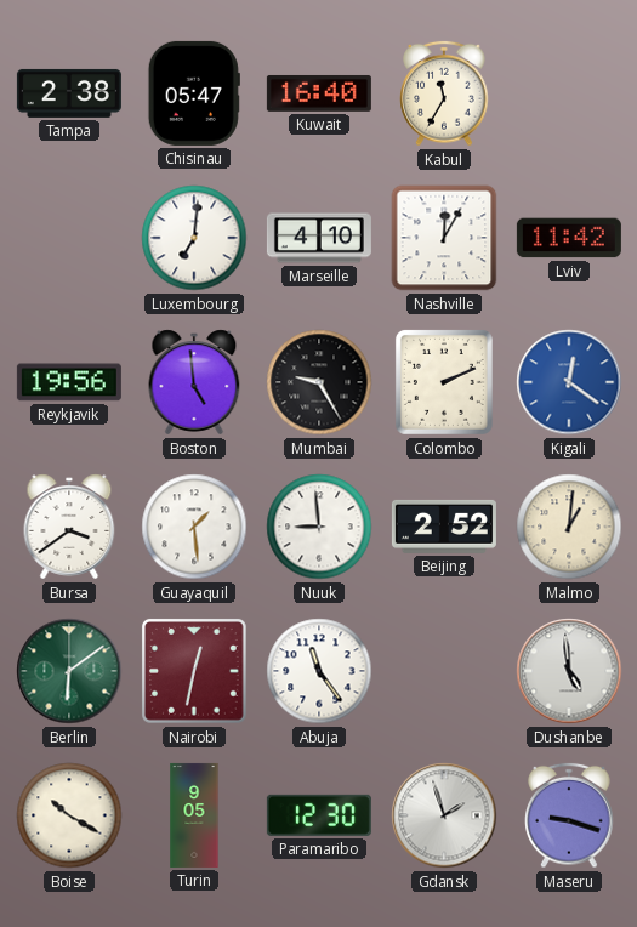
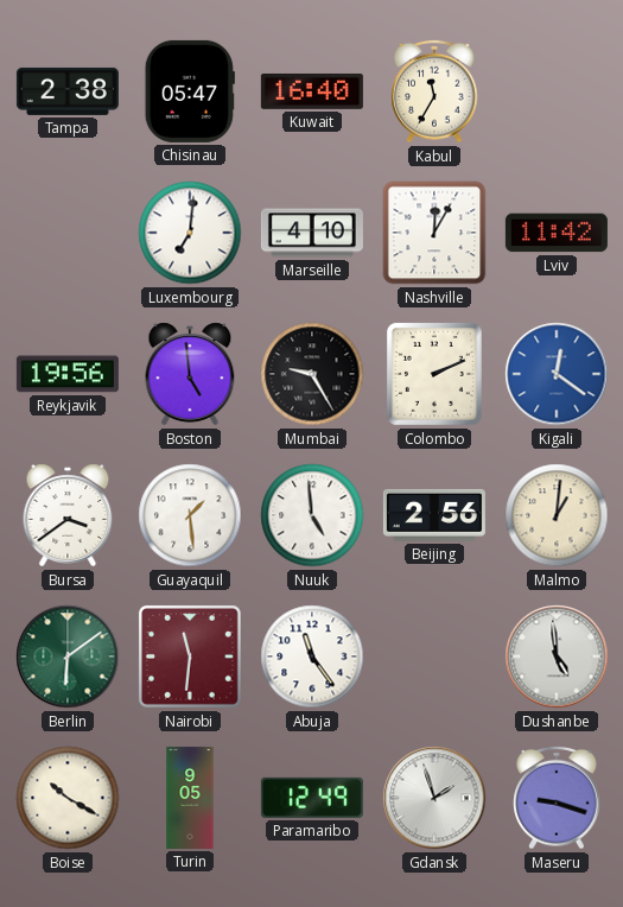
Nuuk: 8:59 -> 4:59
Beijing: 2:52 -> 2:56
Nairobi: 12:32 -> 11:31
Paramaribo: 12:30 -> 12:49
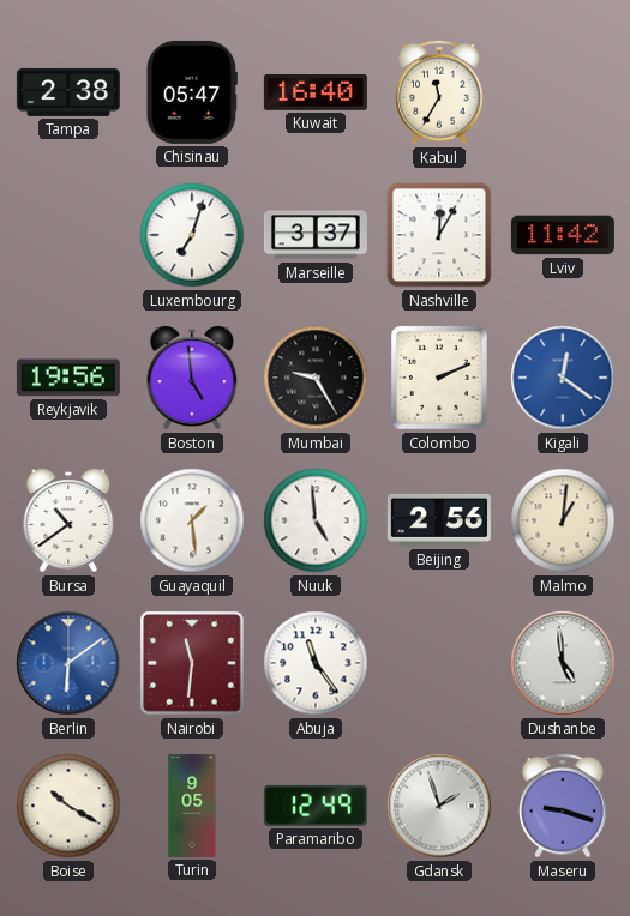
Luxembourg: 7:01 -> 7:03
Marseille: 4:10 -> 3:37
Bursa: 3:39 -> 10:39
Berlin dial: green -> blue
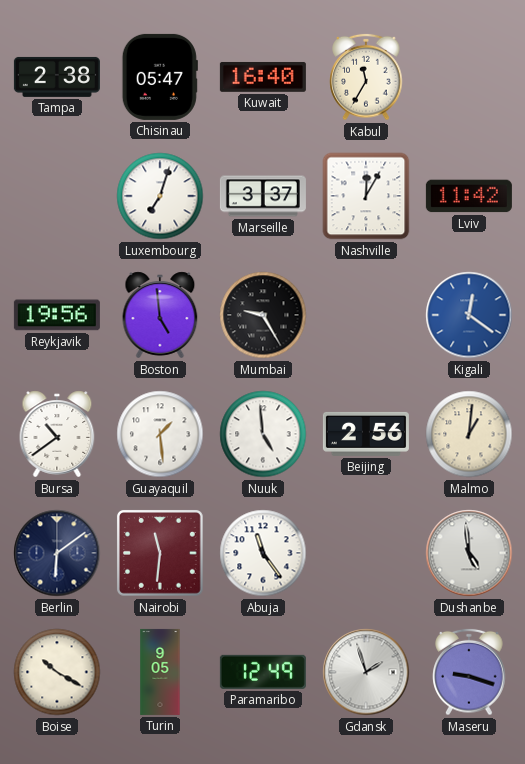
Colombo: 2:11 -> none
Berlin dial: blue -> navy
